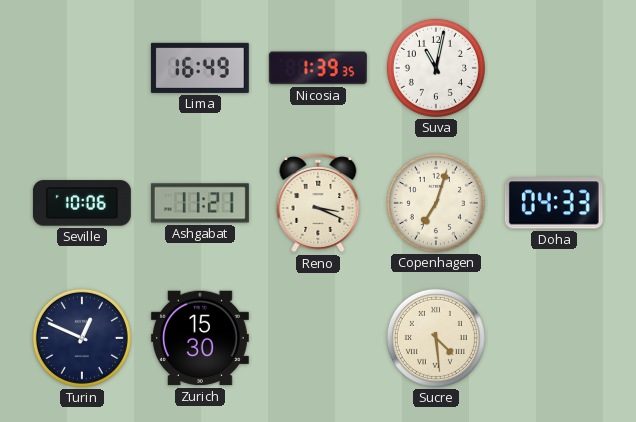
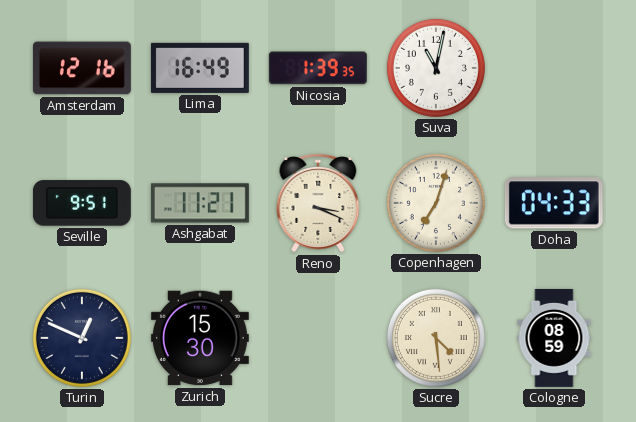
Amsterdam: none -> 12:16
Seville: 10:06 -> 9:51
Cologne: none -> 08:59
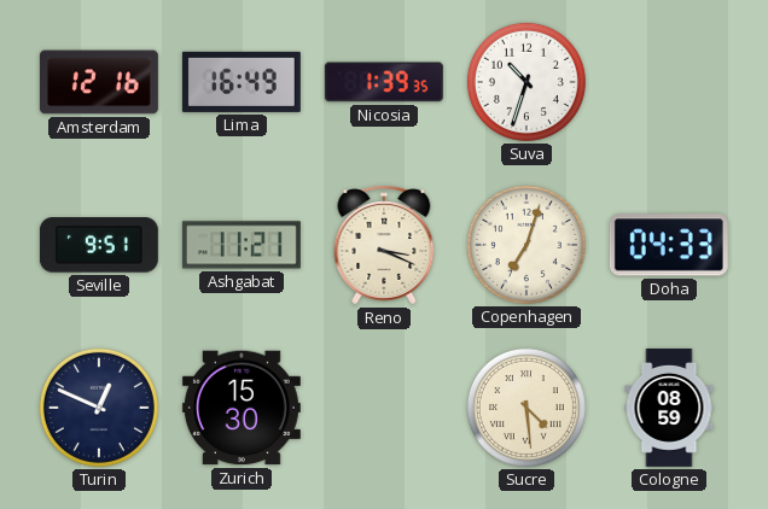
Suva: 11:02 -> 10:33
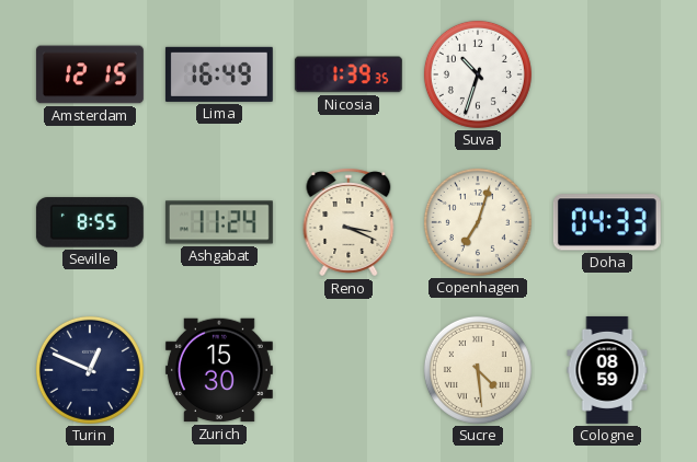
Amsterdam: 12:16 -> 12:15
Seville: 9:51 -> 8:55
Ashgabat: 11:21 -> 11:24
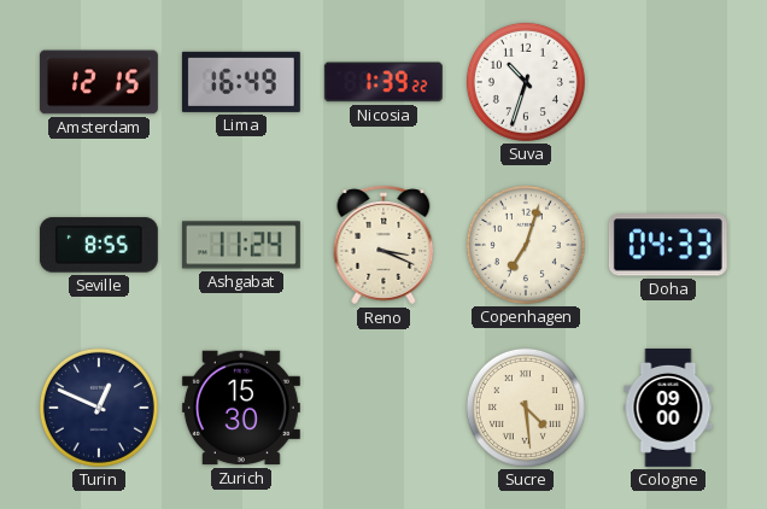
Nicosia: 1:39:35 -> 1:39:22
Cologne: 08:59 -> 09:00
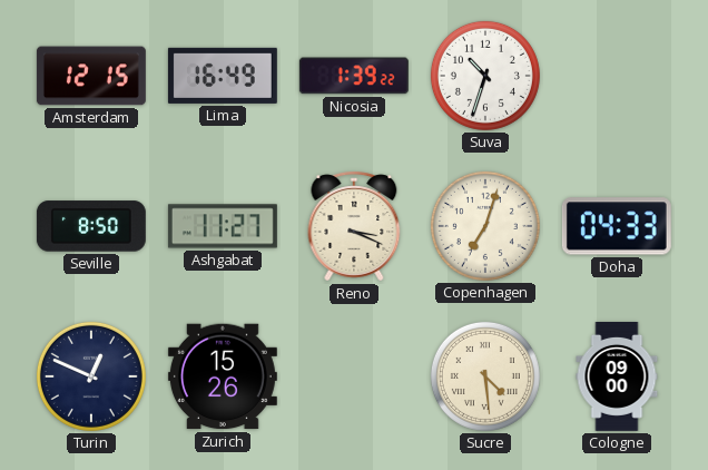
Seville: 8:55 -> 8:50
Ashgabat: 11:24 -> 11:27
Zurich: 15:30 -> 15:26
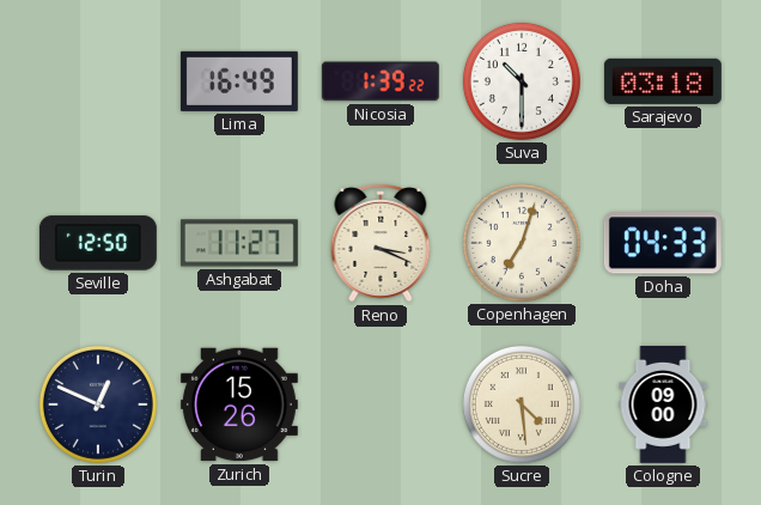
Amsterdam: 12:15 -> none
Suva: 10:33 -> 10:30
Sarajevo: none -> 03:18
Seville: 8:50 -> 12:50
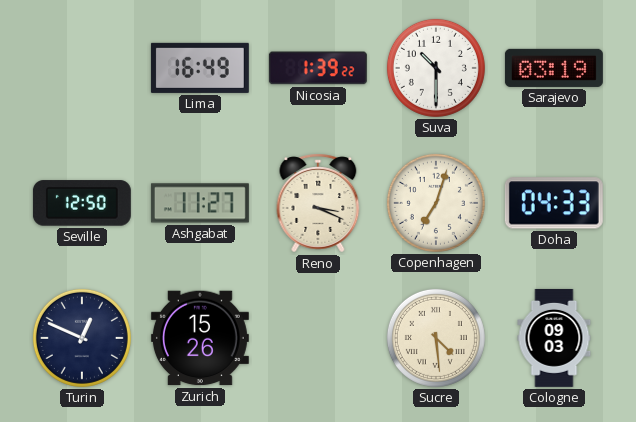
Sarajevo: 03:18 -> 03:19
Cologne: 09:00 -> 09:03
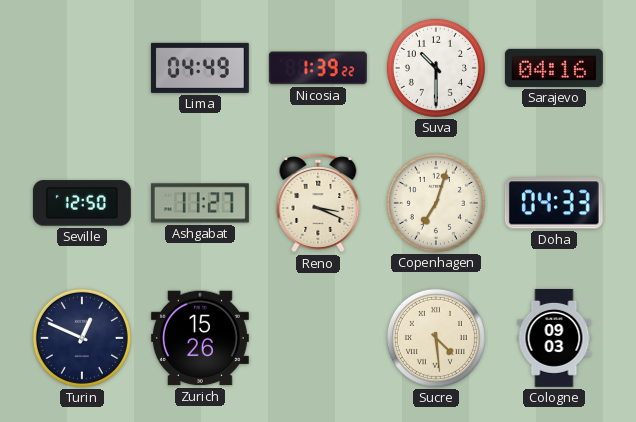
Lima: 16:49 -> 04:49
Sarajevo: 03:19 -> 04:16
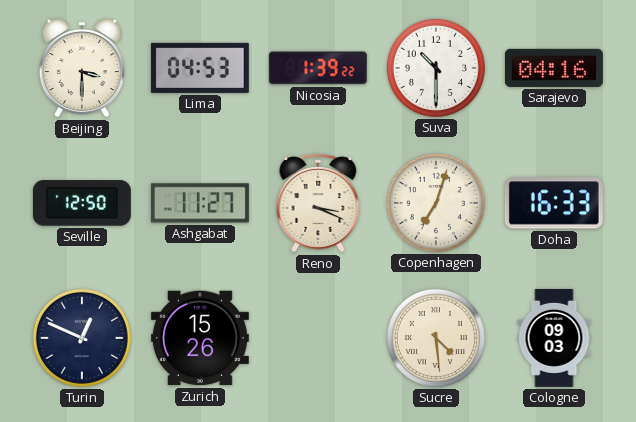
Beijing: none -> 3:30
Lima: 04:49 -> 04:53
Doha: 04:33 -> 16:33
